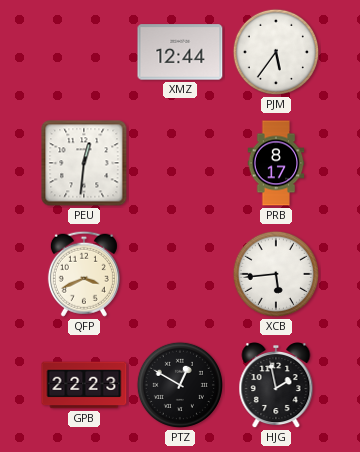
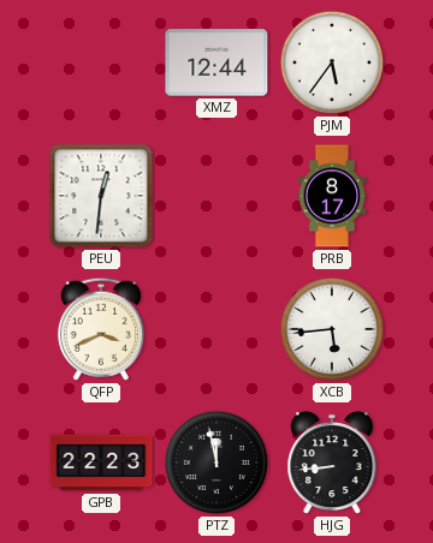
PTZ: 12:50 -> 11:58
HJG: 1:58 -> 8:44
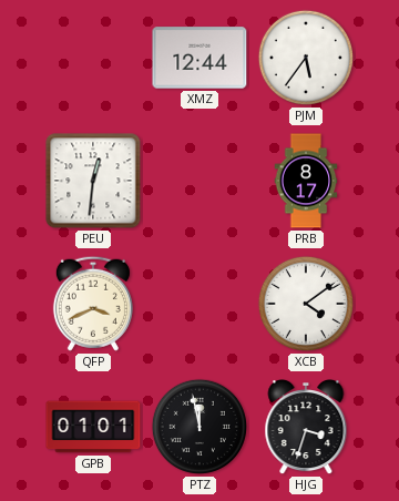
XCB: 5:44 -> 4:09
GPB: 22:23 -> 01:01
HJG: 8:44 -> 3:33
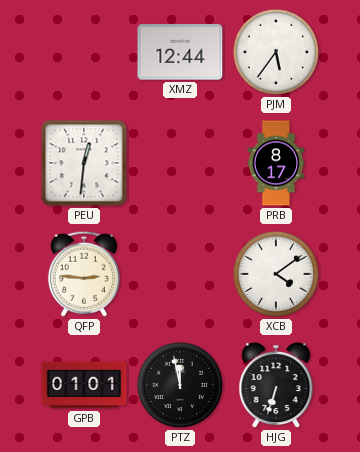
QFP: 3:41 -> 2:46
HJG: 3:33 -> 6:33
